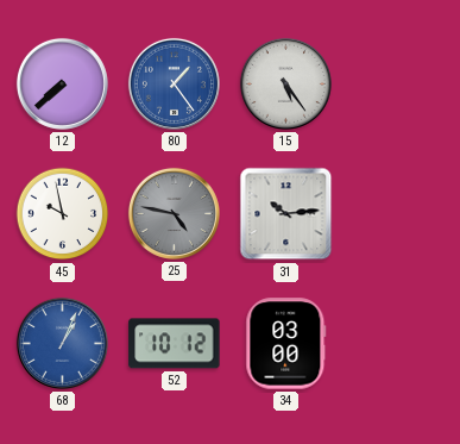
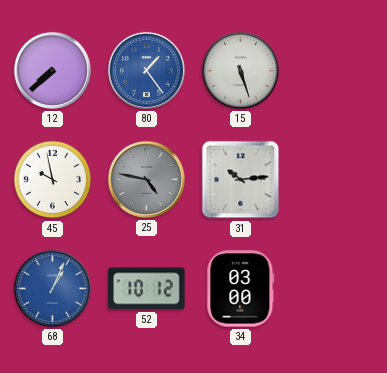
15: 5:24 -> 5:27
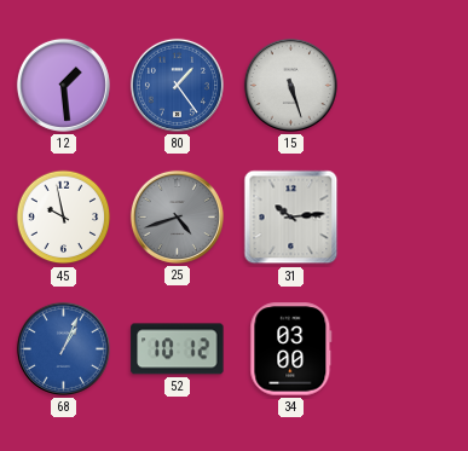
12: 7:38 -> 1:29
25: 4:47 -> 4:42
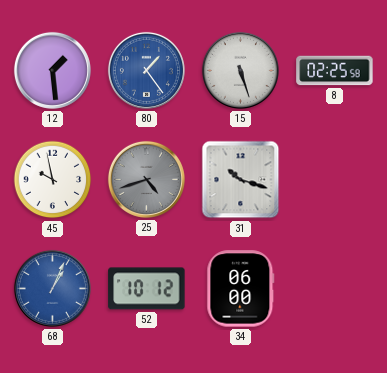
8: none -> 02:25
31: 10:14 -> 10:18
34: 03:00 -> 06:00
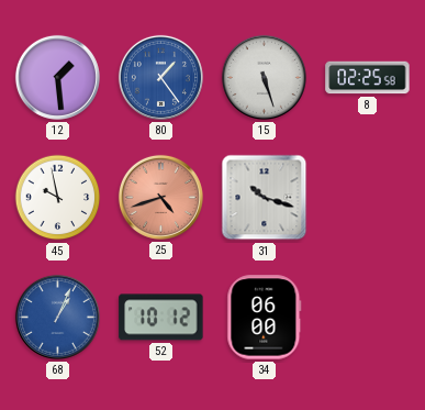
25 dial: grey -> salmon
